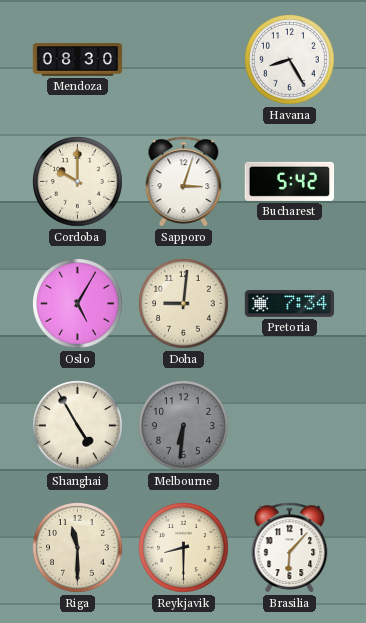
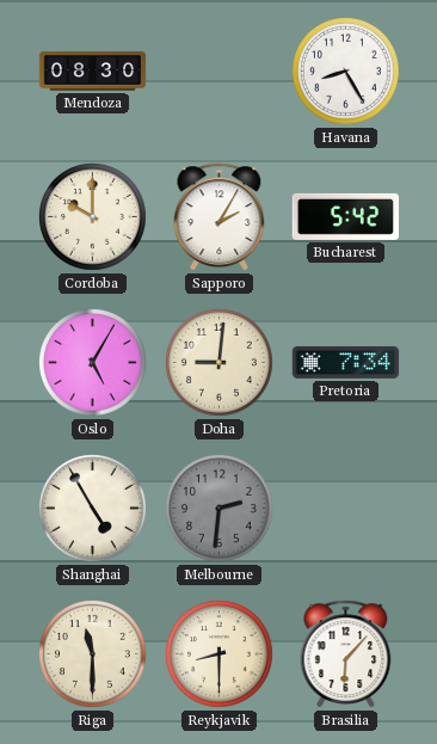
Sapporo: 3:03 -> 2:05
Melbourne: 6:31 -> 2:31
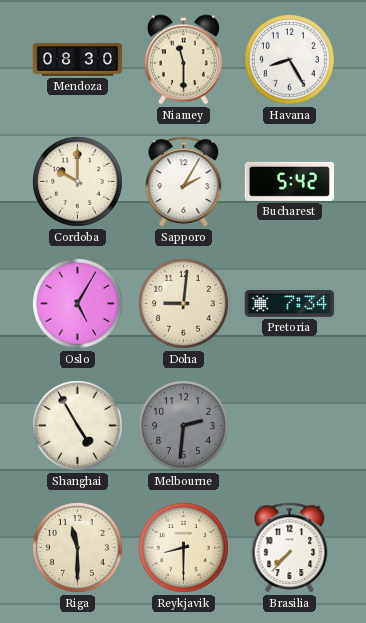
Niamey: none -> 11:30
Brasilia: 6:07 -> 7:37
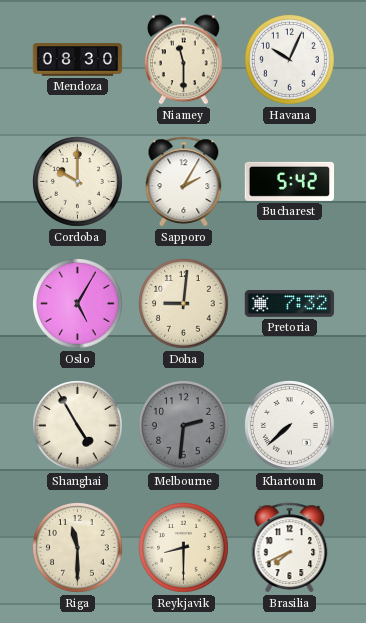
Havana: 8:25 -> 10:04
Pretoria: 7:34 -> 7:32
Khartoum: none -> 7:38
Brasilia: 7:37 -> 7:41
